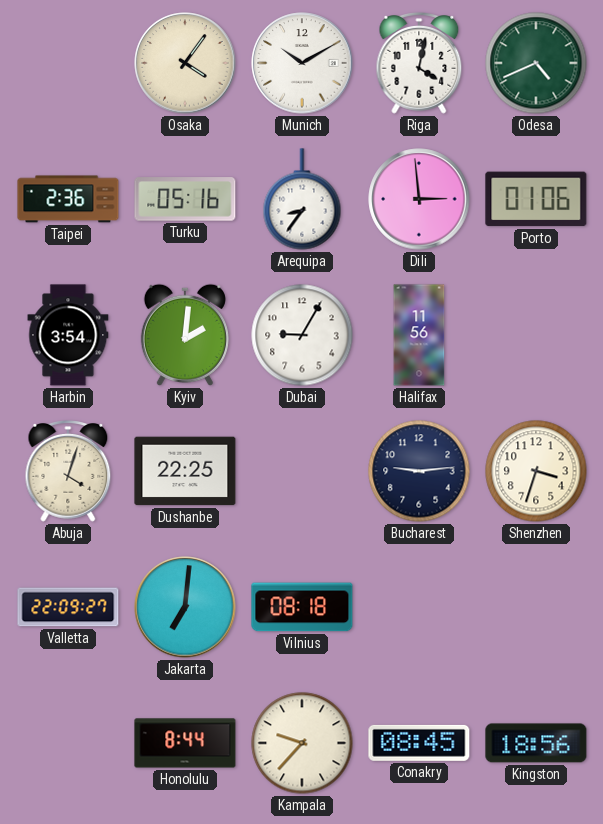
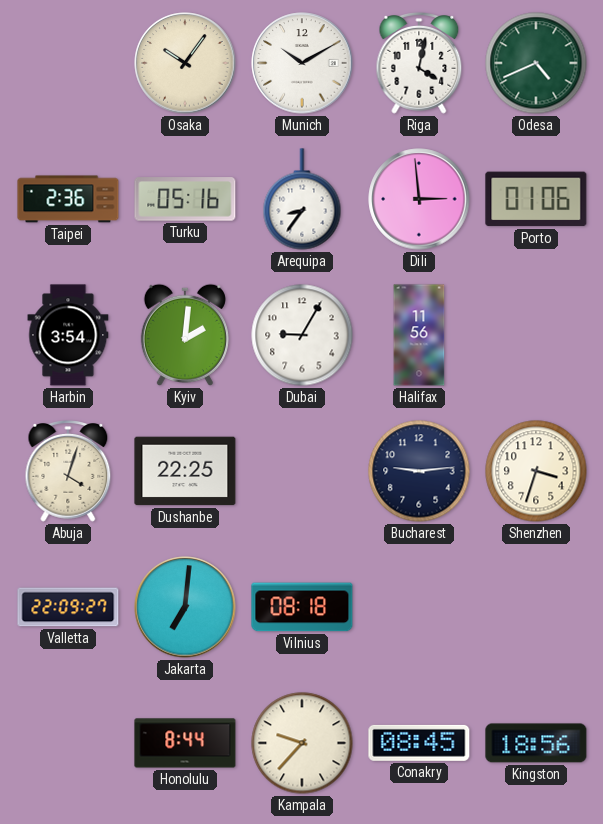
Osaka: 4:06 -> 10:06
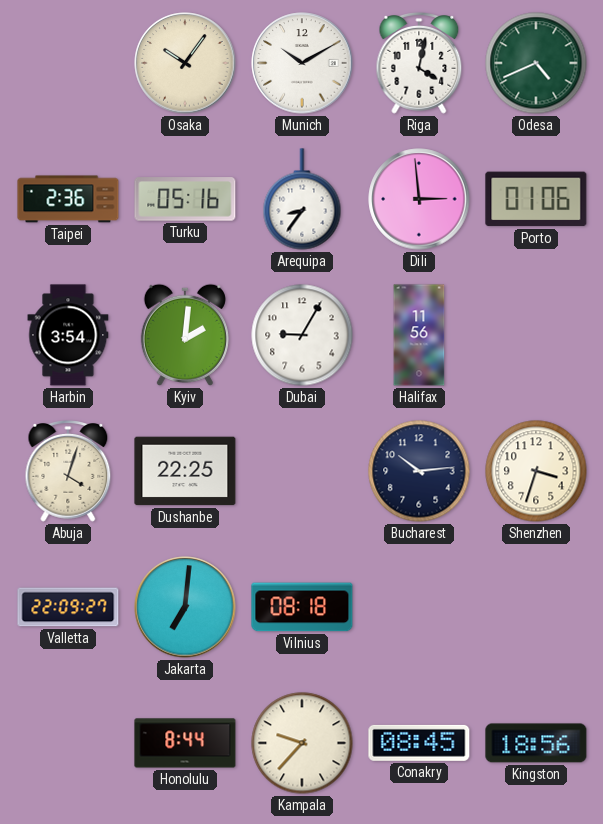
Bucharest: 9:14 -> 10:14
